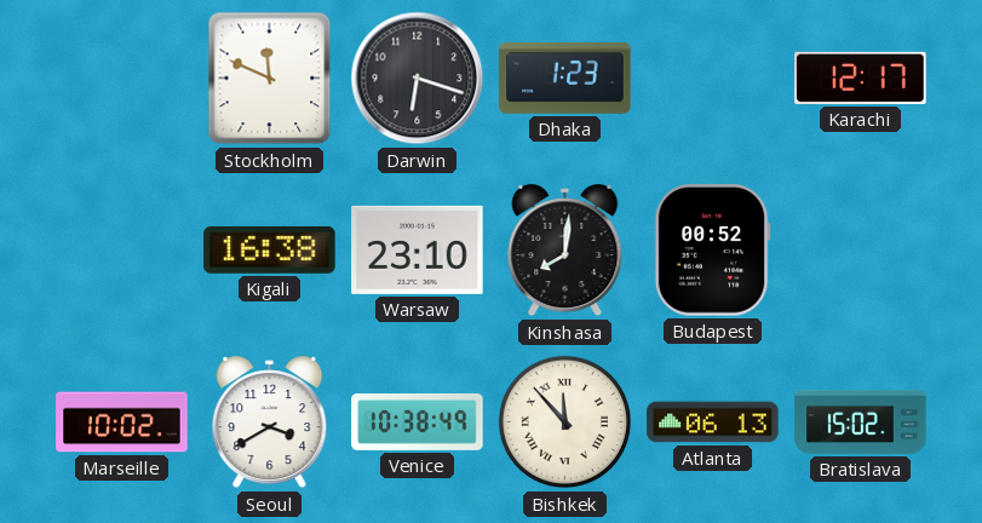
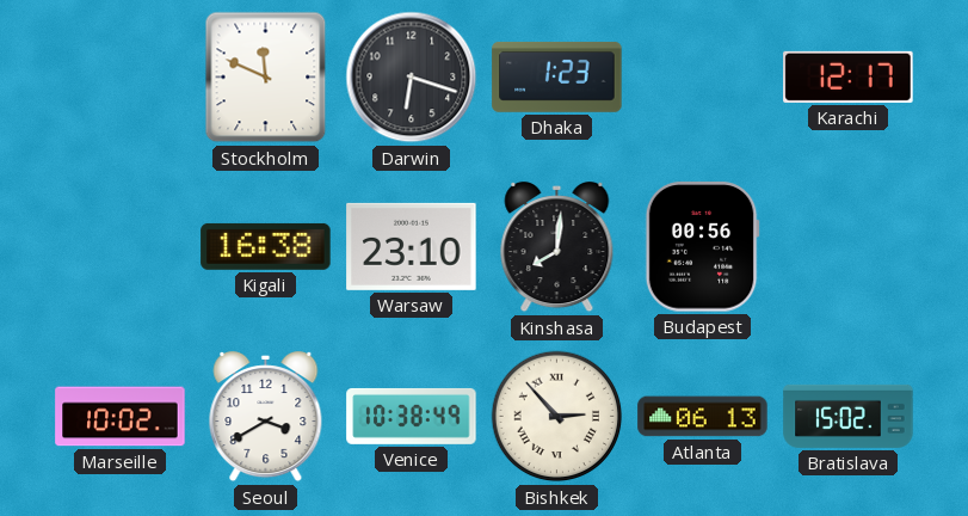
Budapest: 00:52 -> 00:56
Bishkek: 11:53 -> 2:53
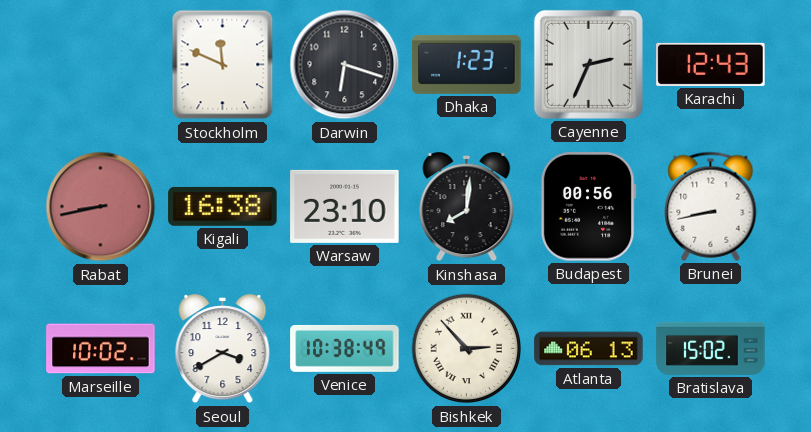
Cayenne: none -> 2:34
Karachi: 12:17 -> 12:43
Rabat: none -> 8:43
Brunei: none -> 8:43
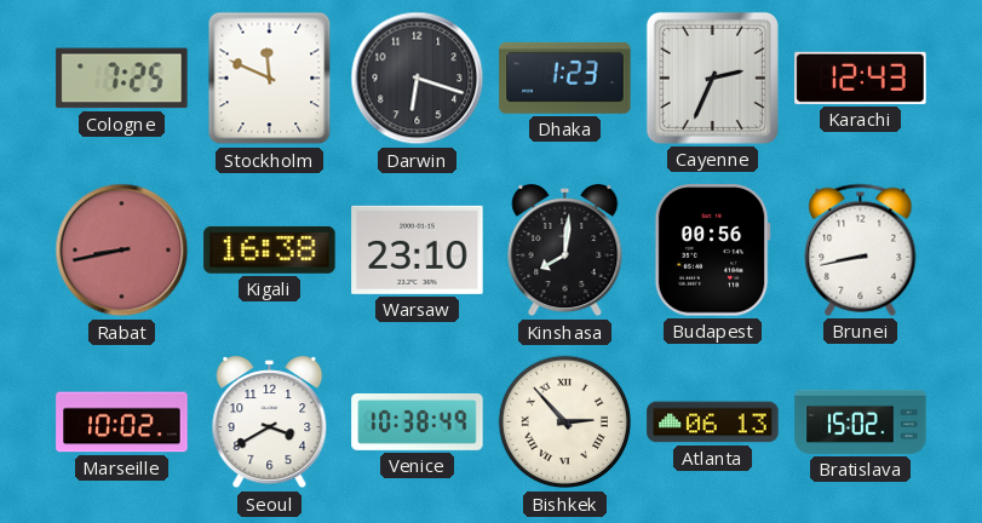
Cologne: none -> 7:25
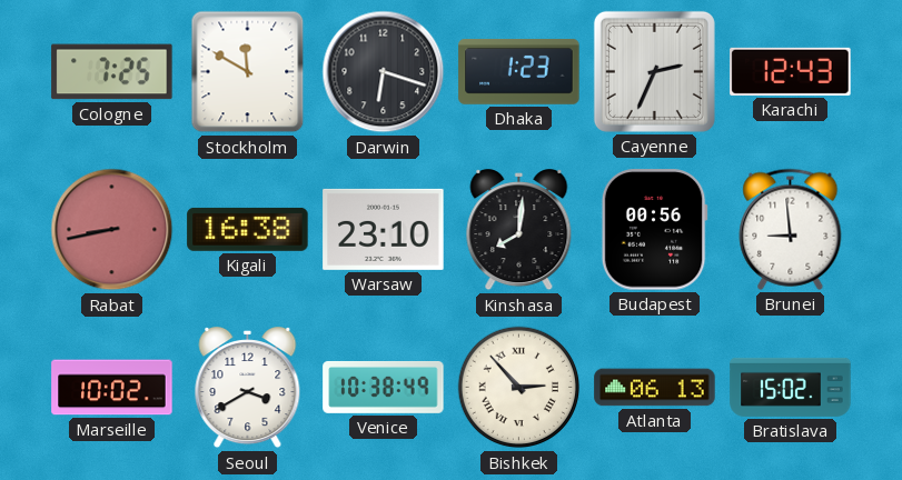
Stockholm: 11:49 -> 11:50
Brunei: 8:43 -> 8:59
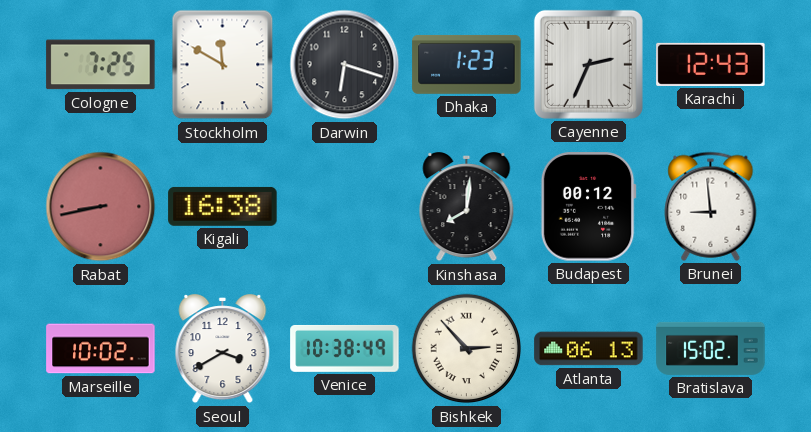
Warsaw: 23:10 -> none
Budapest: 00:56 -> 00:12
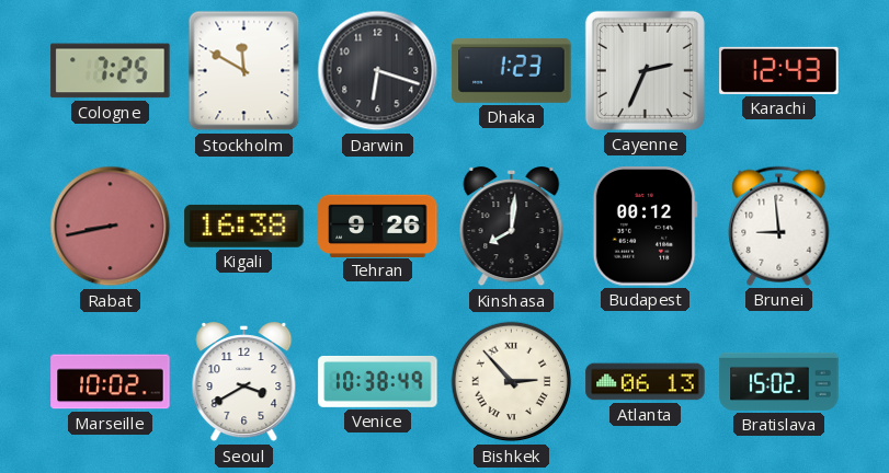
Tehran: none -> 9:26
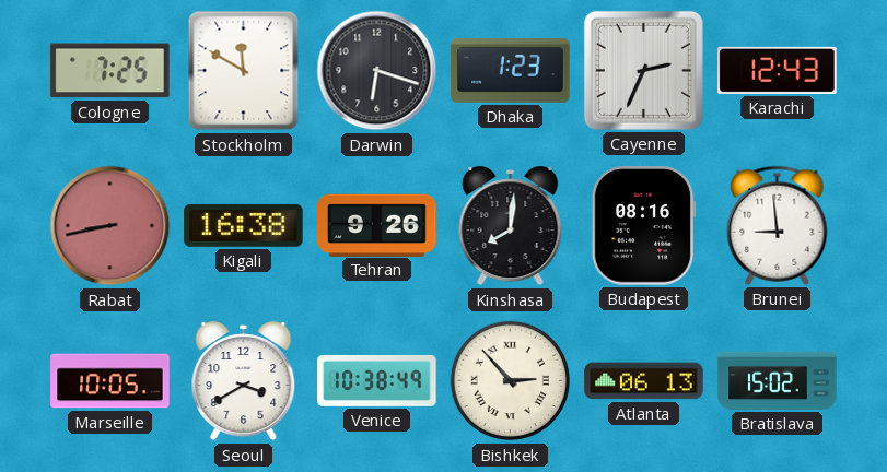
Budapest: 00:12 -> 08:16
Marseille: 10:02 -> 10:05
